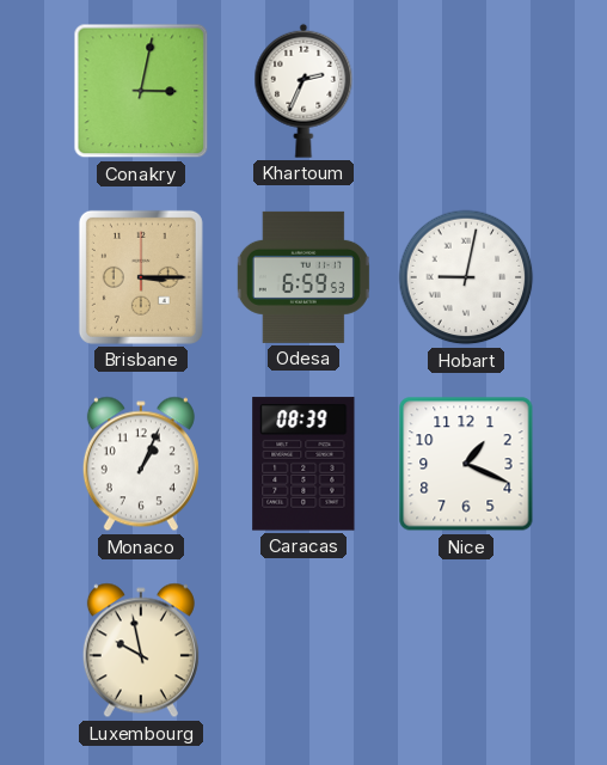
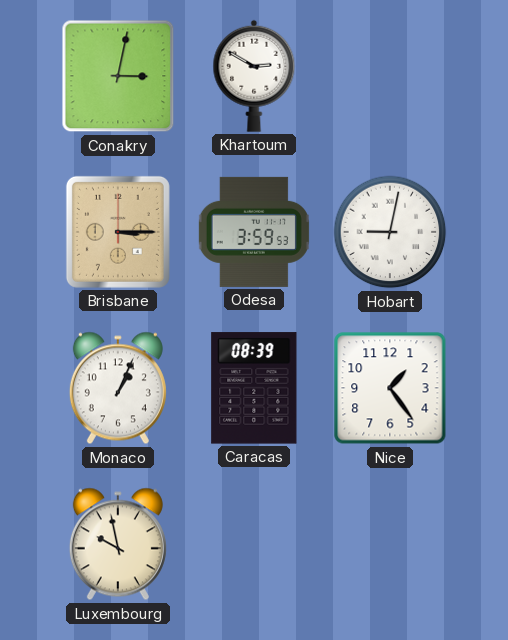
Khartoum: 2:34 -> 2:50
Odesa: 6:59 -> 3:59
Nice: 1:19 -> 1:24
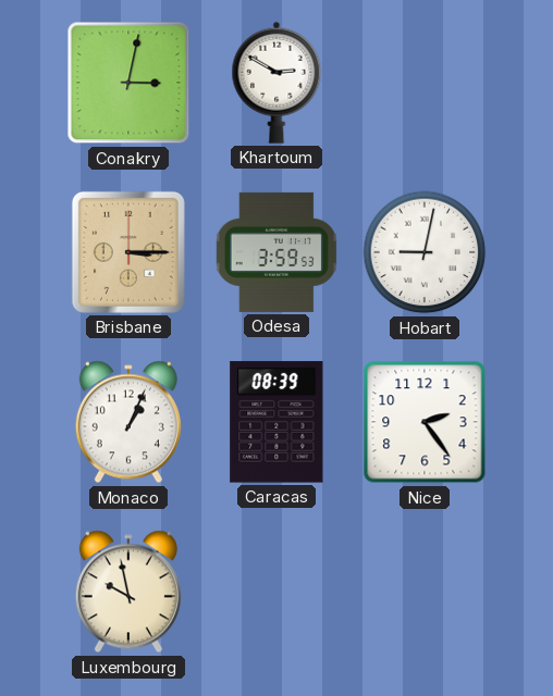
Nice: 1:24 -> 2:24
